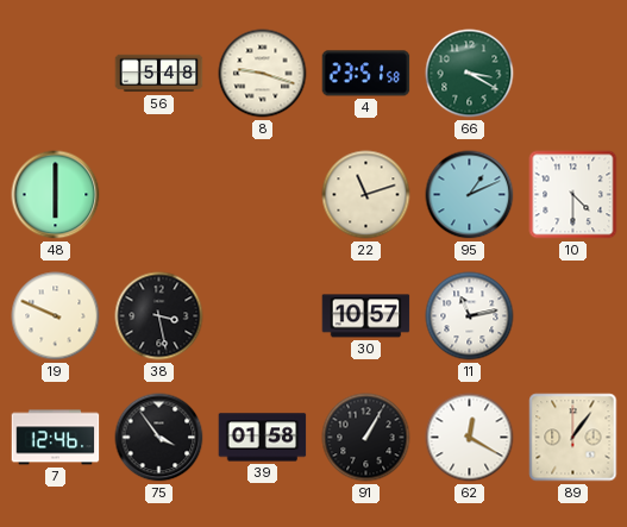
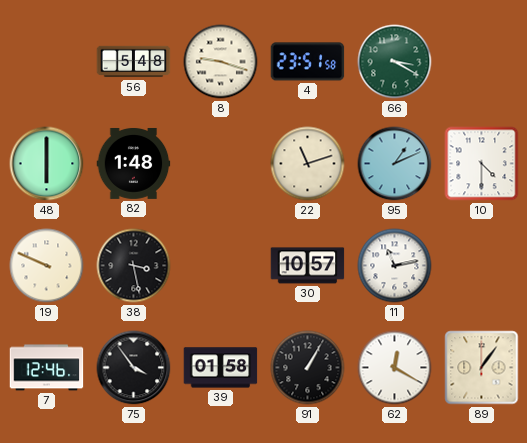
82: none -> 1:48
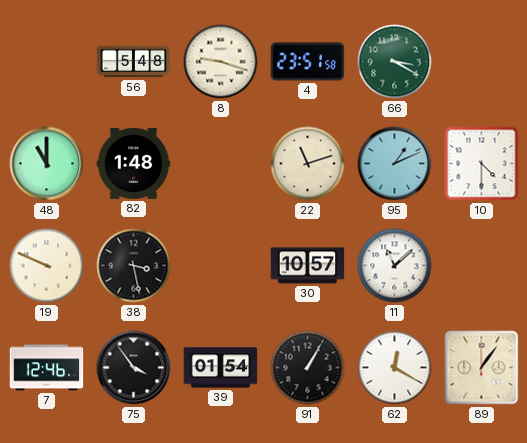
48: 6:00 -> 11:00
11: 11:13 -> 11:08
39: 01:58 -> 01:54
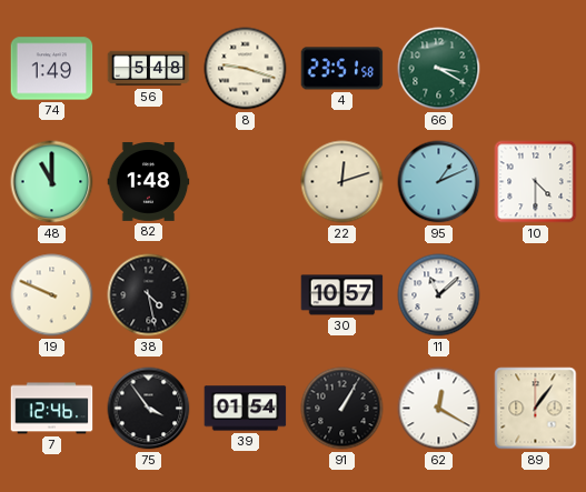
74: none -> 1:49
22: 11:12 -> 12:12
38: 3:28 -> 4:28
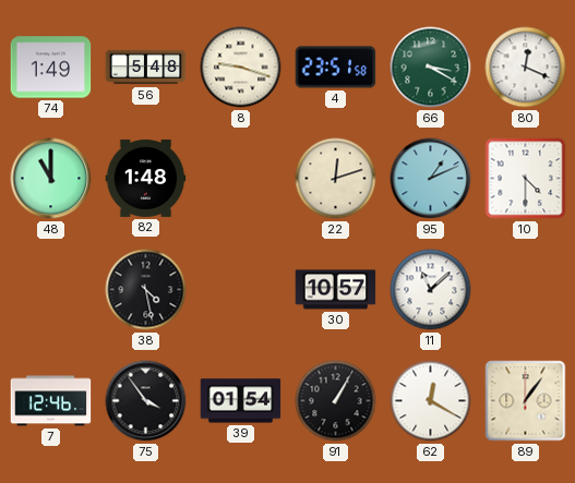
80: none -> 12:19
19: 9:49 -> none
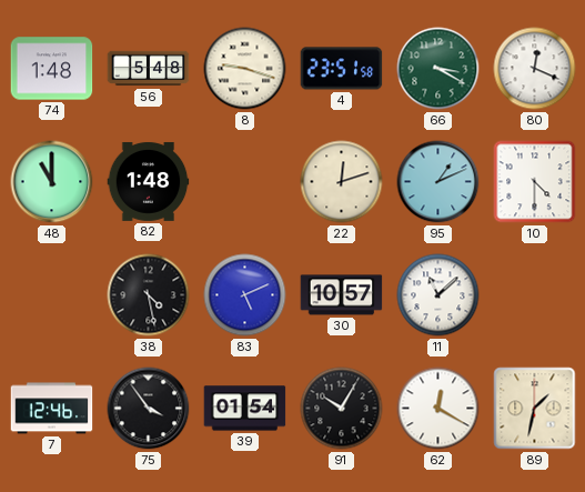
74: 1:49 -> 1:48
83: none -> 5:11
91: 1:05 -> 10:05
89: 1:06 -> 1:32
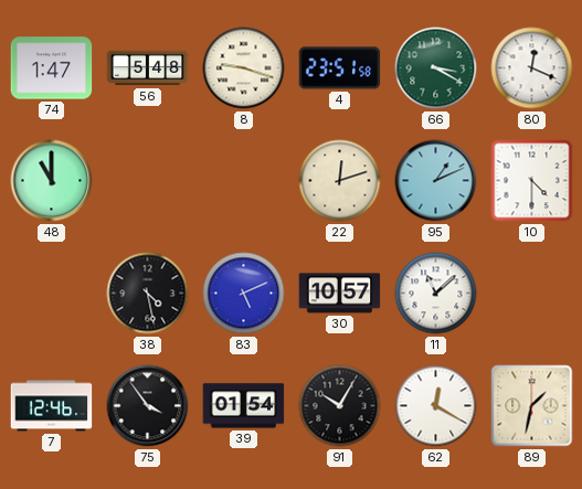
74: 1:48 -> 1:47
82: 1:48 -> none
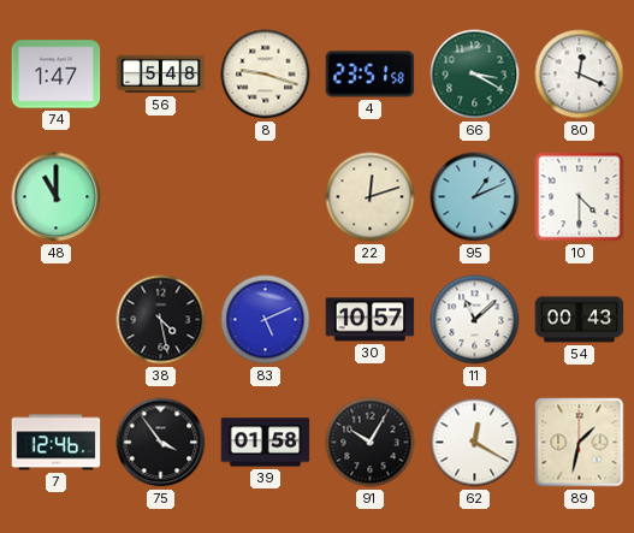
54: none -> 00:43
39: 01:54 -> 01:58
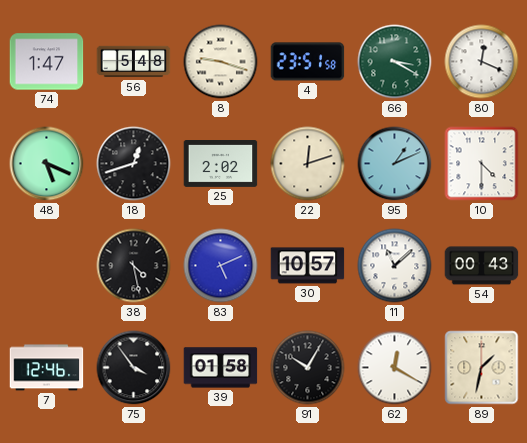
48: 11:00 -> 5:19
18: none -> 12:42
25: none -> 2:02
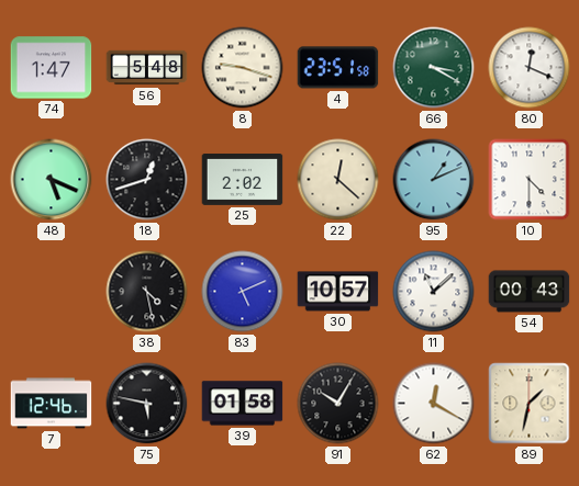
22: 12:12 -> 12:22
75: 3:54 -> 5:47
